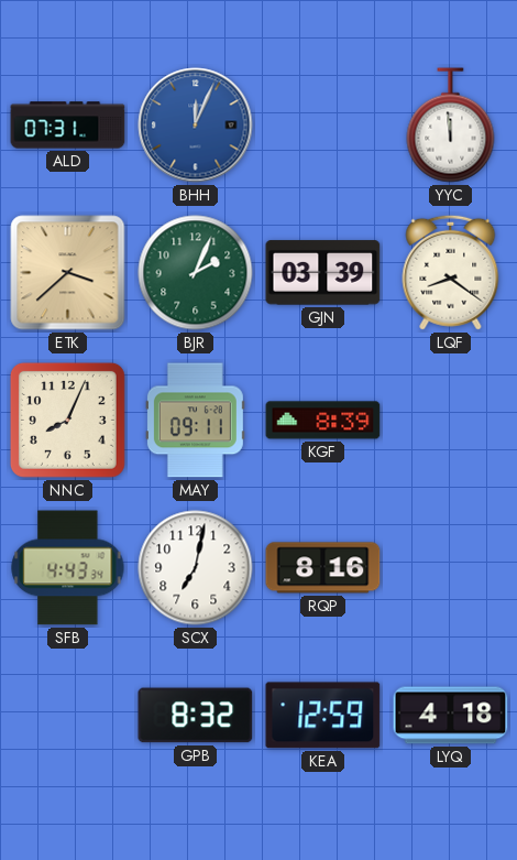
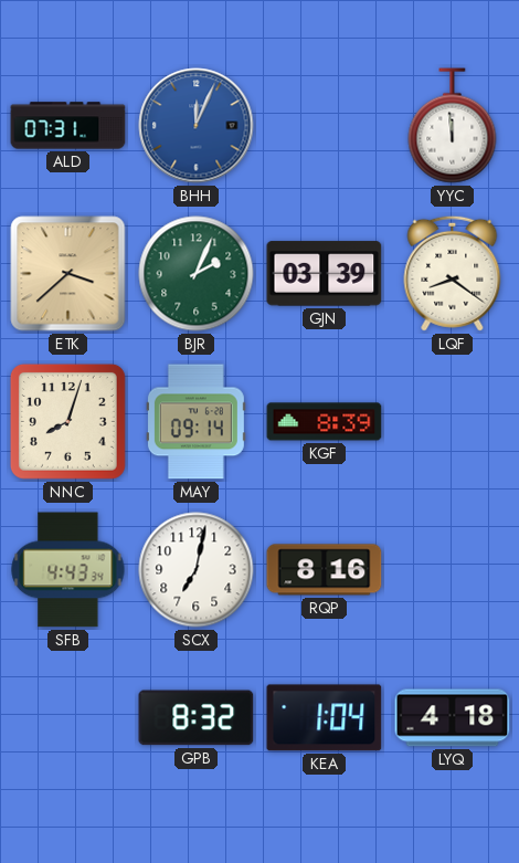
NNC: 8:04 -> 8:03
MAY: 09:11 -> 09:14
KEA: 12:59 -> 1:04
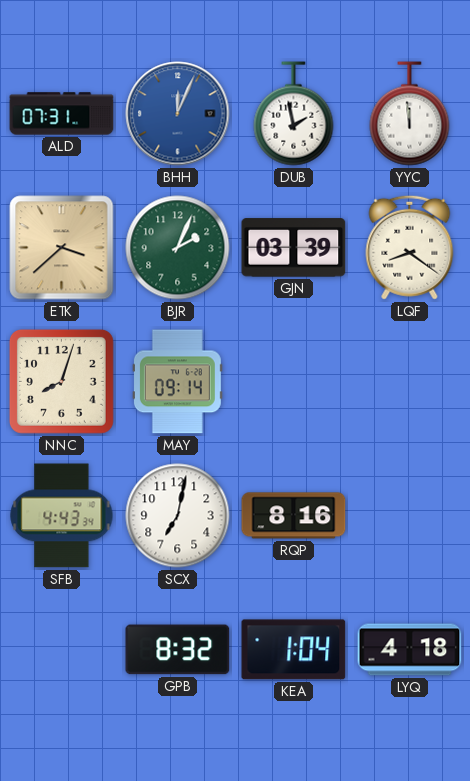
DUB: none -> 1:58
KGF: 8:39 -> none
